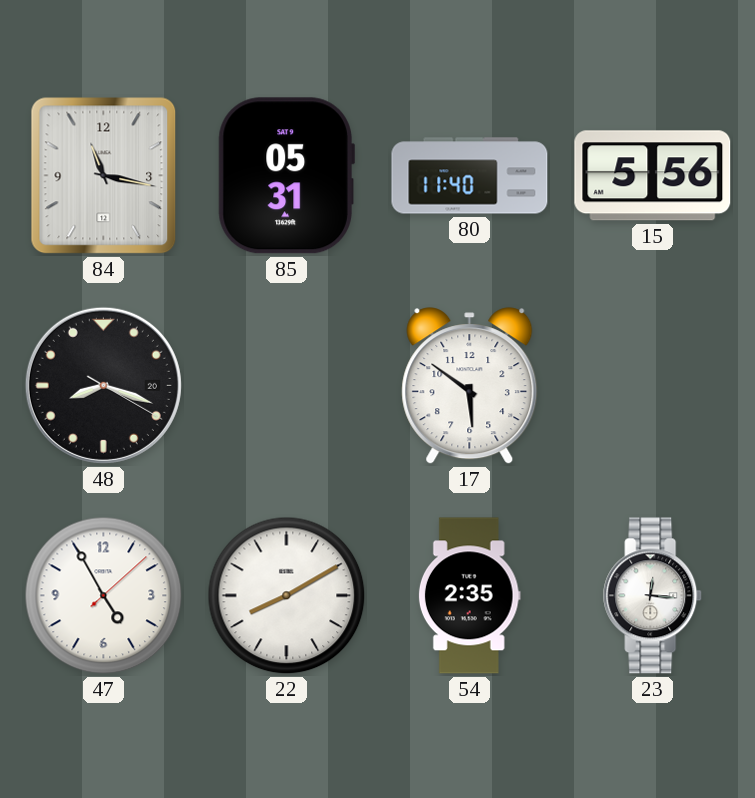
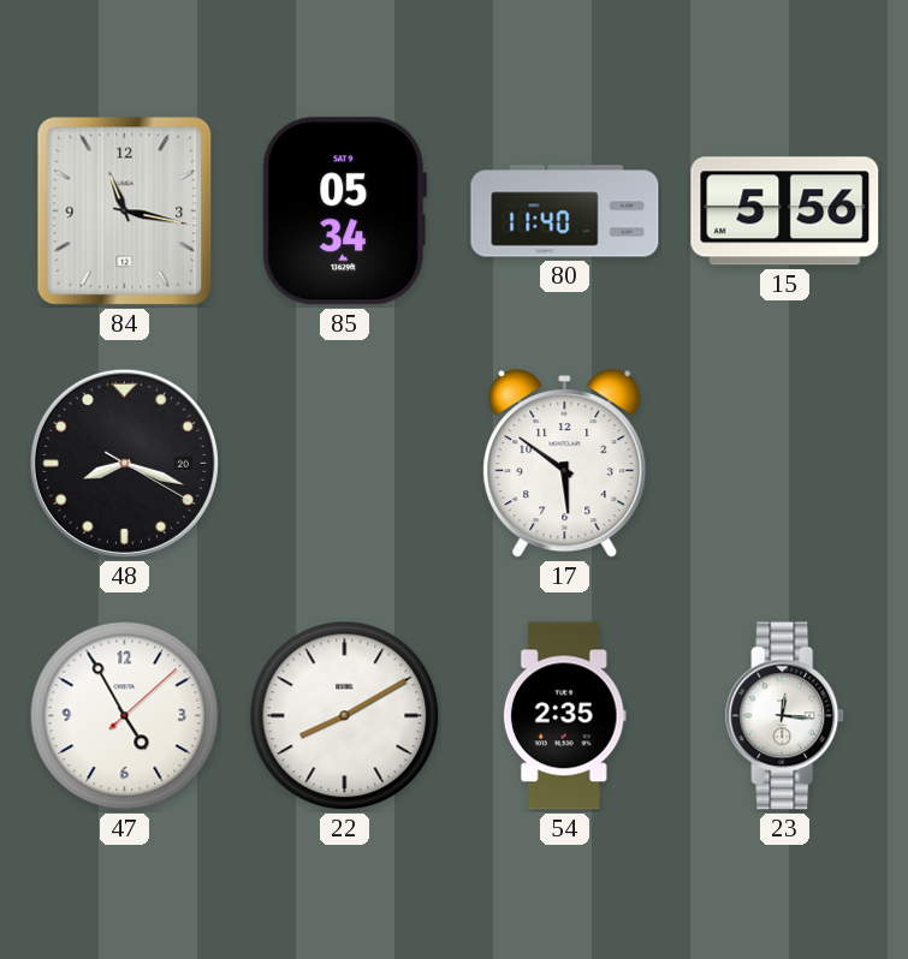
85: 05:31 -> 05:34
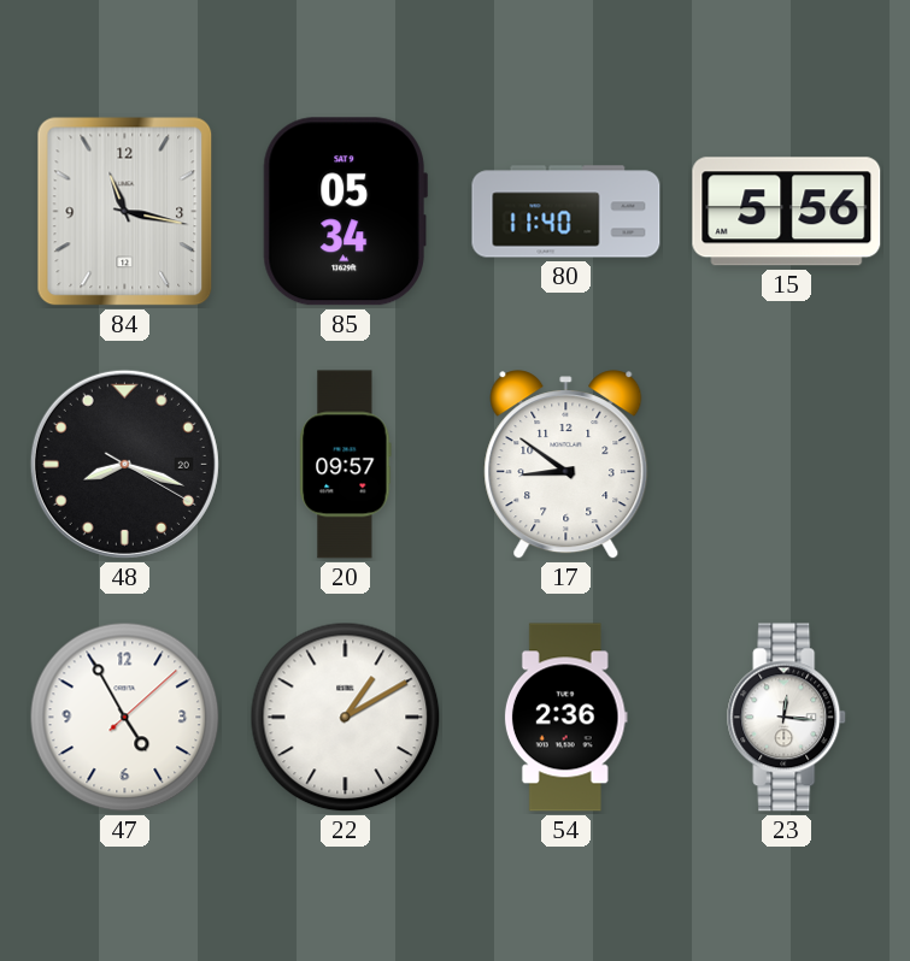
20: none -> 09:57
17: 5:51 -> 8:51
22: 8:10 -> 1:10
54: 2:35 -> 2:36
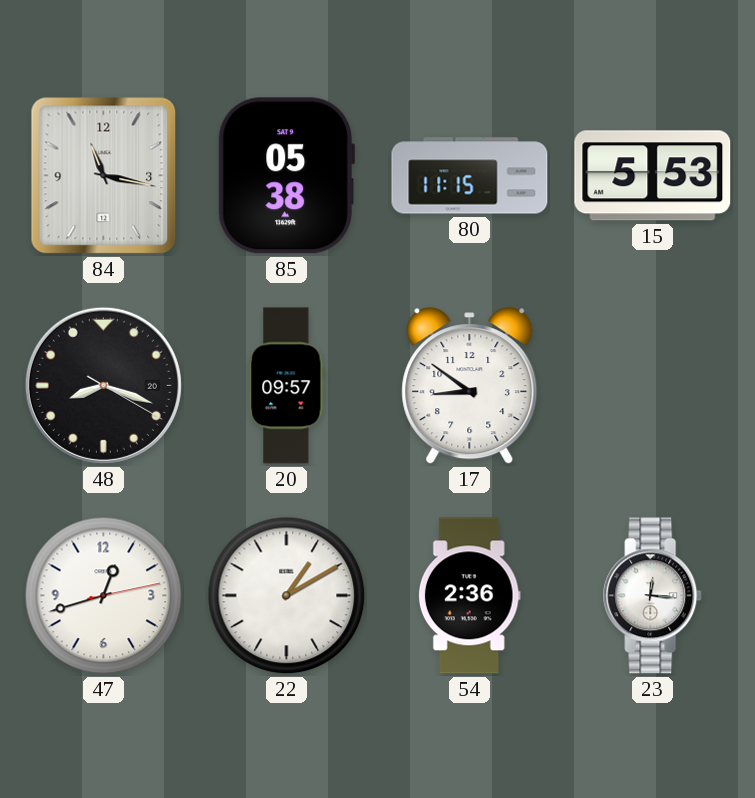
85: 05:34 -> 05:38
80: 11:40 -> 11:15
15: 5:56 -> 5:53
47: 4:55 -> 12:42
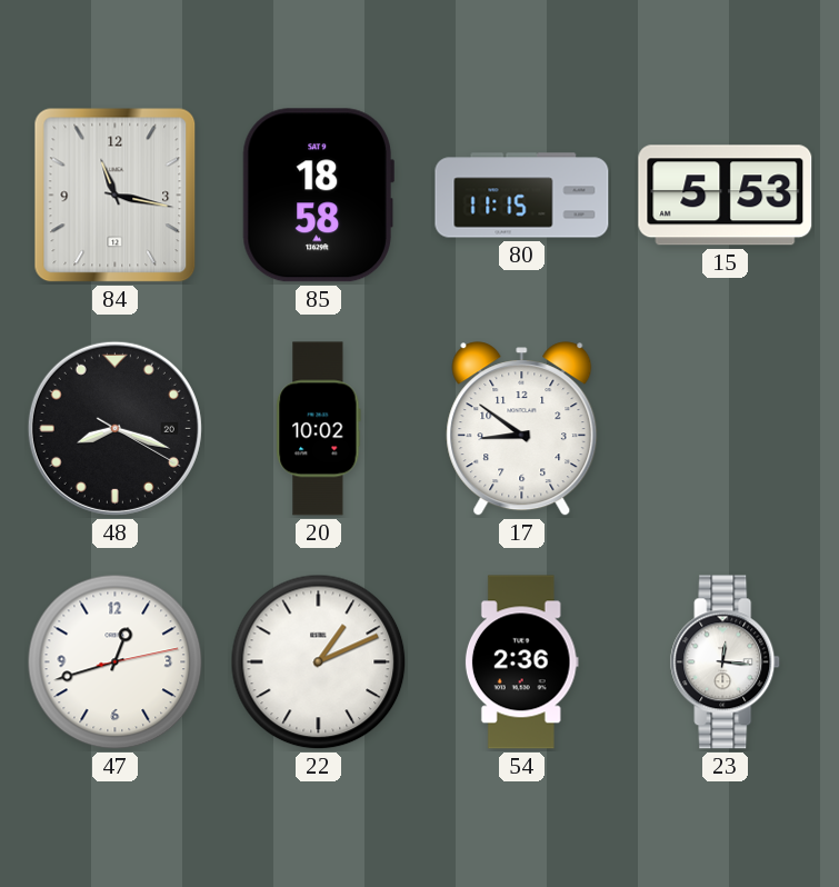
85: 05:38 -> 18:58
20: 09:57 -> 10:02
22: 1:10 -> 1:11
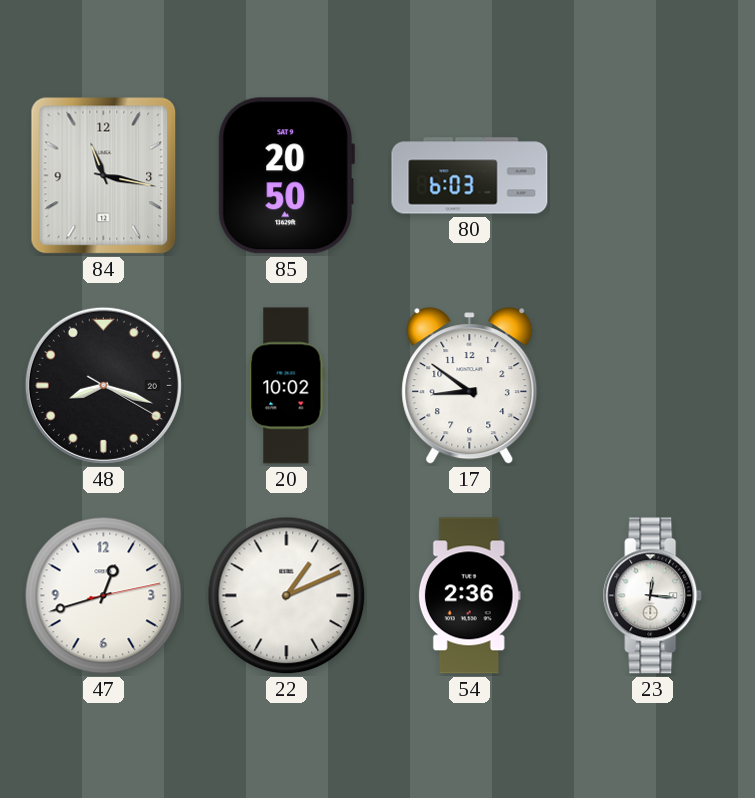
85: 18:58 -> 20:50
80: 11:15 -> 6:03
15: 5:53 -> none
